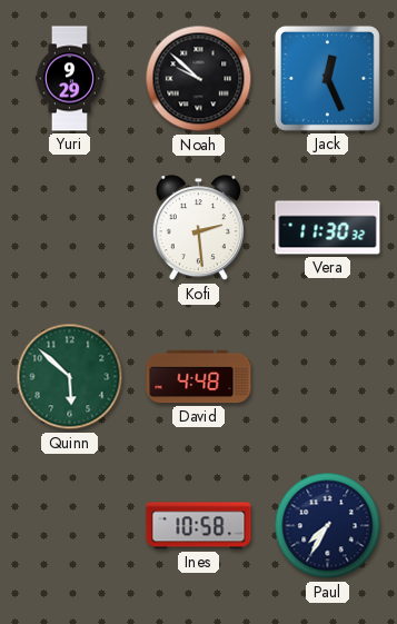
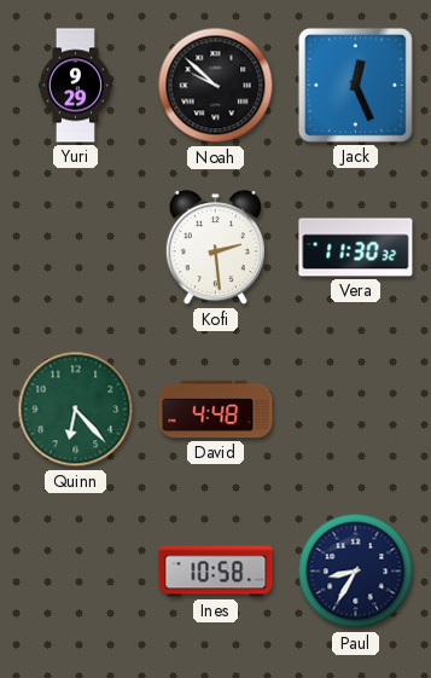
Quinn: 5:52 -> 6:23
Paul: 7:35 -> 8:35
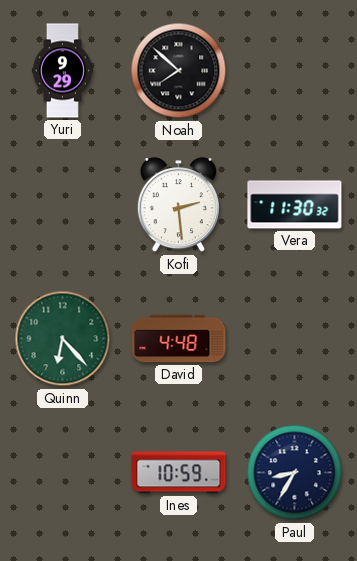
Noah: 9:52 -> 7:52
Jack: 12:26 -> none
Ines: 10:58 -> 10:59
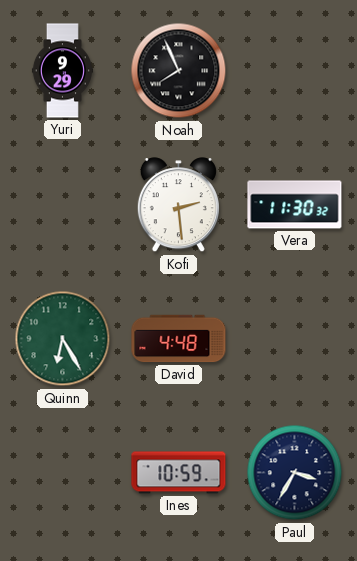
Noah: 7:52 -> 7:56
Quinn: 6:23 -> 6:25
Paul: 8:35 -> 3:35
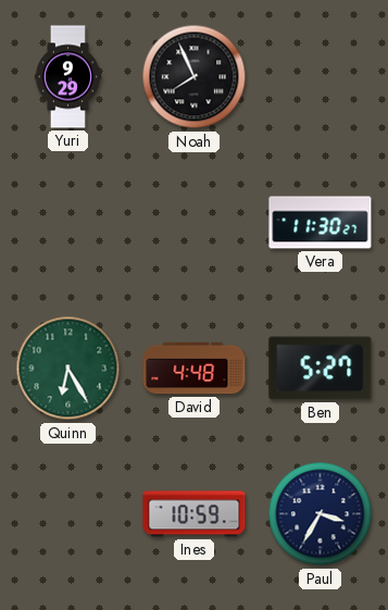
Kofi: 2:29 -> none
Vera: 11:30:32 -> 11:30:27
Ben: none -> 5:27
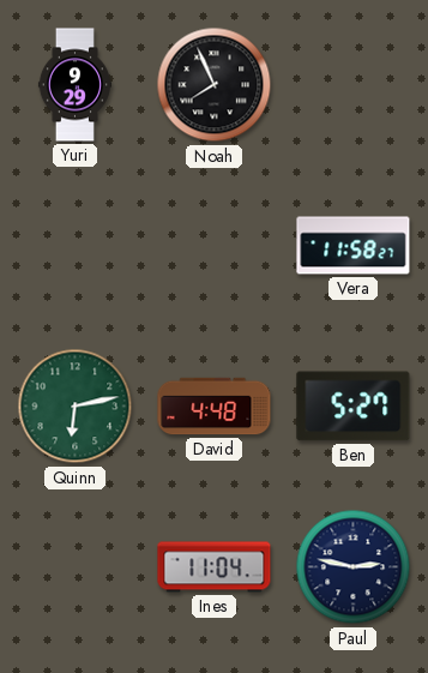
Vera: 11:30 -> 11:58
Quinn: 6:25 -> 6:13
Ines: 10:59 -> 11:04
Paul: 3:35 -> 2:47
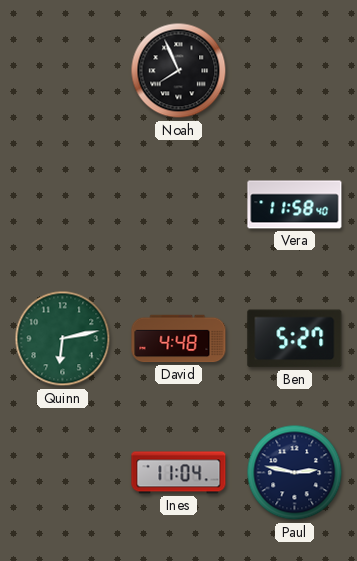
Yuri: 9:29 -> none
Vera: 11:58:27 -> 11:58:40
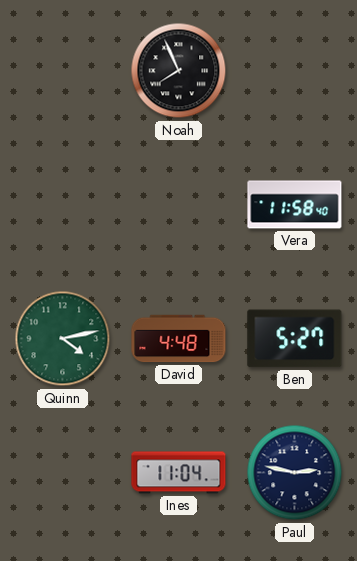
Quinn: 6:13 -> 4:13
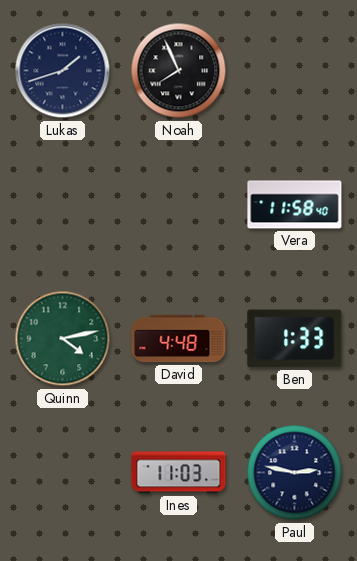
Lukas: none -> 1:42
Ben: 5:27 -> 1:33
Ines: 11:04 -> 11:03
